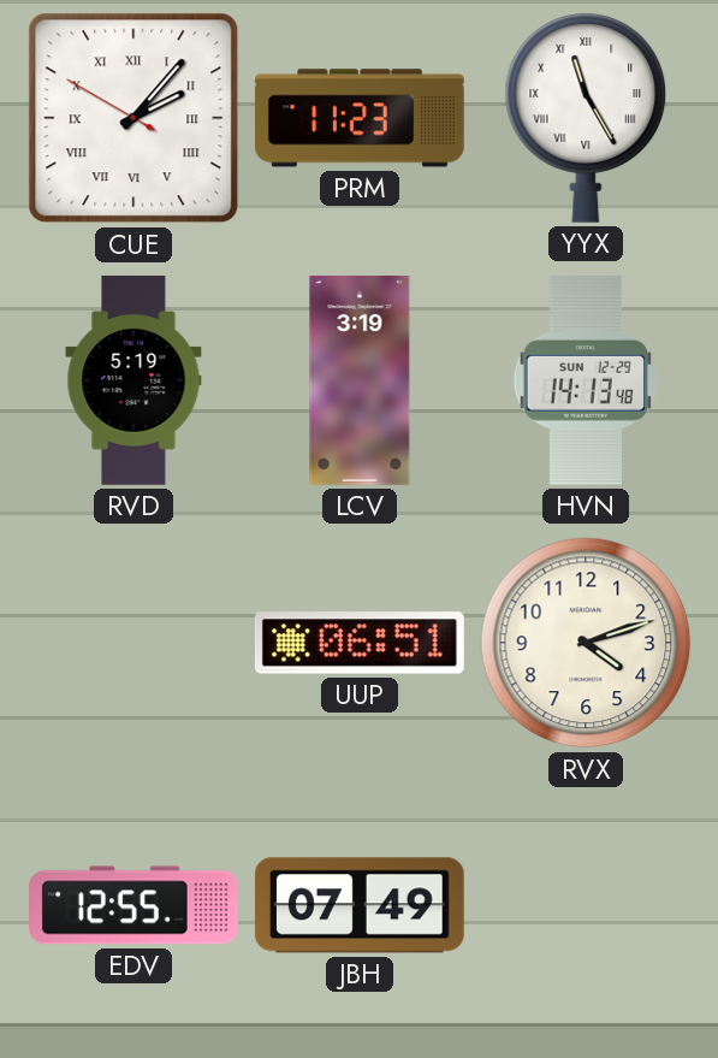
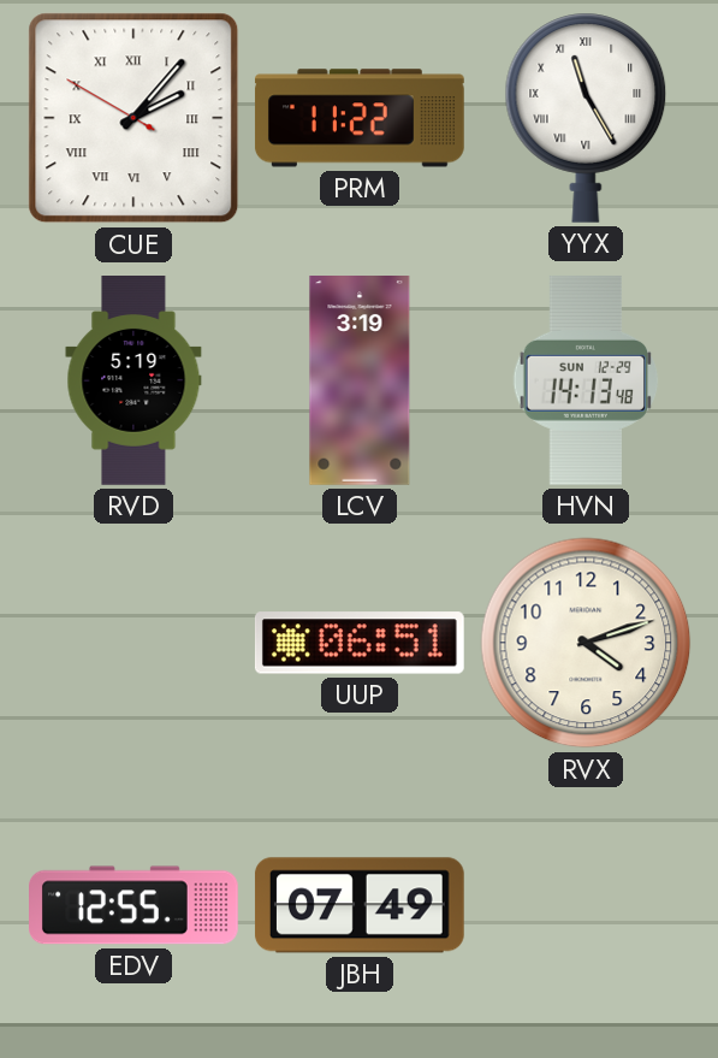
PRM: 11:23 -> 11:22
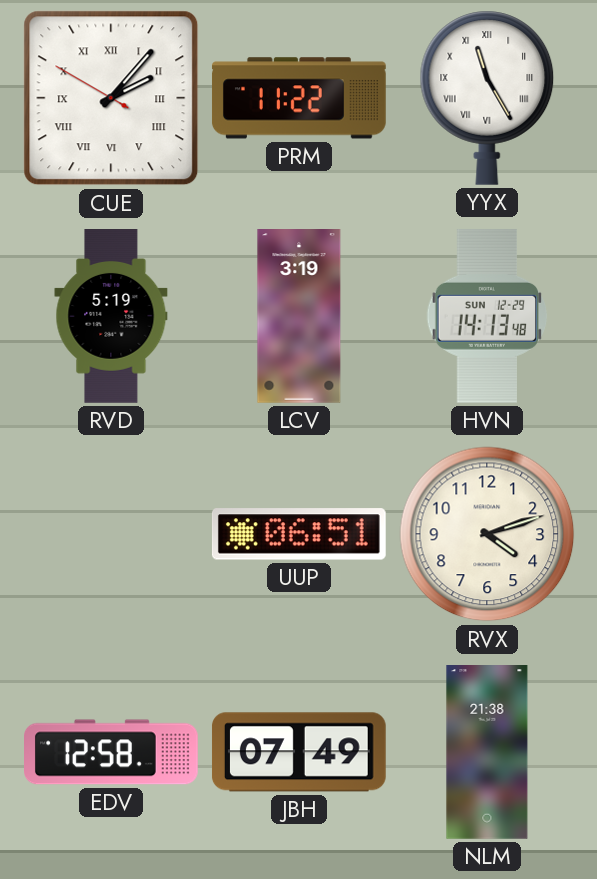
EDV: 12:55 -> 12:58
NLM: none -> 21:38
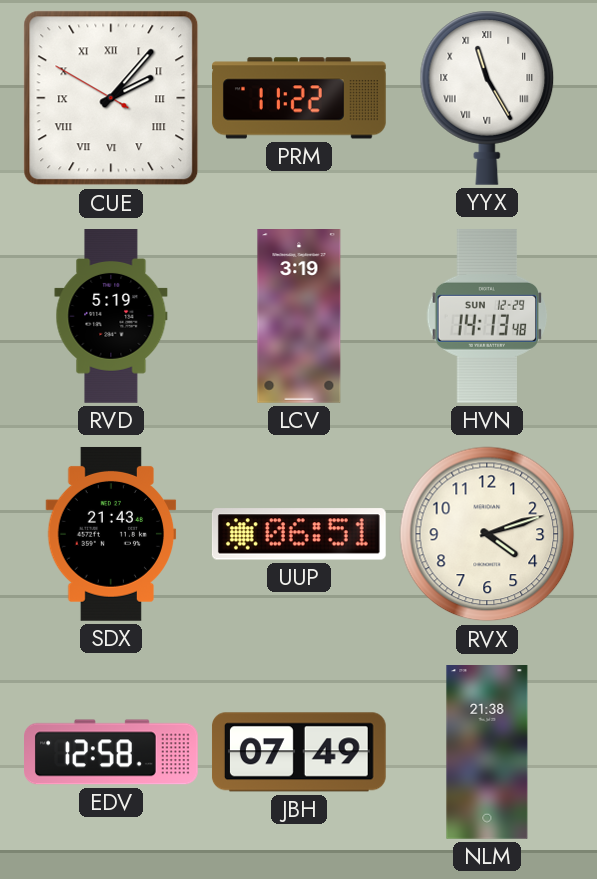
SDX: none -> 21:43
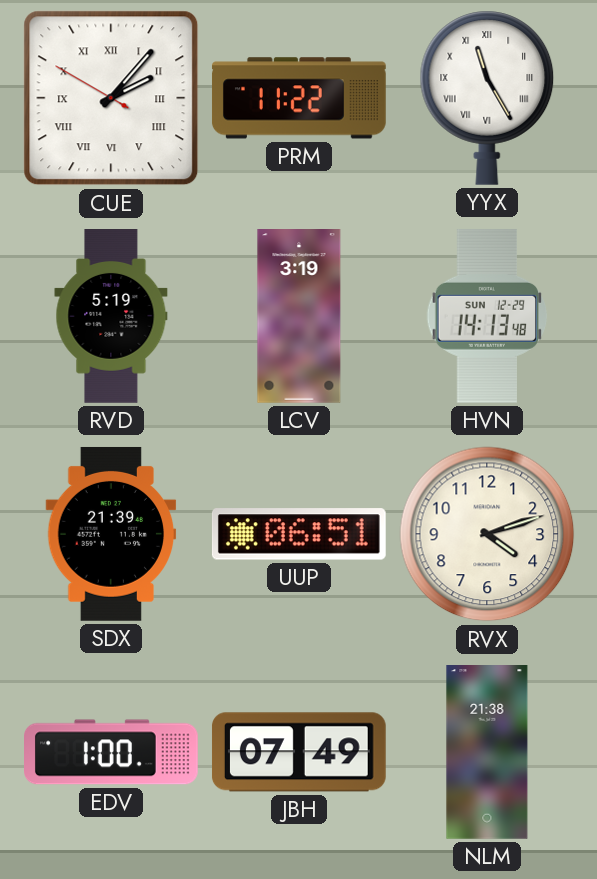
SDX: 21:43 -> 21:39
EDV: 12:58 -> 1:00
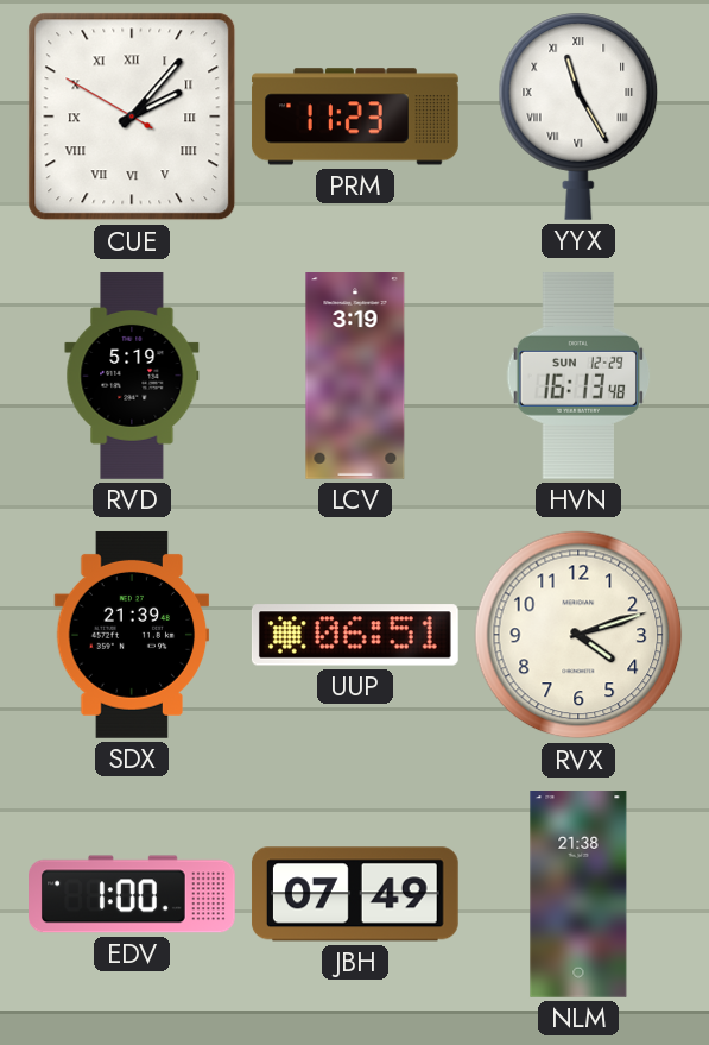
PRM: 11:22 -> 11:23
HVN: 14:13 -> 16:13
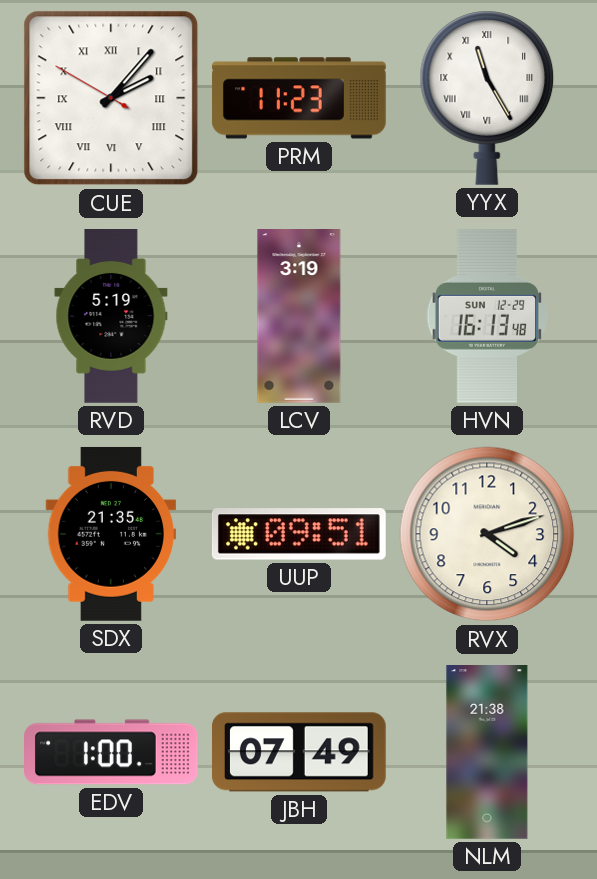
SDX: 21:39 -> 21:35
UUP: 06:51 -> 09:51
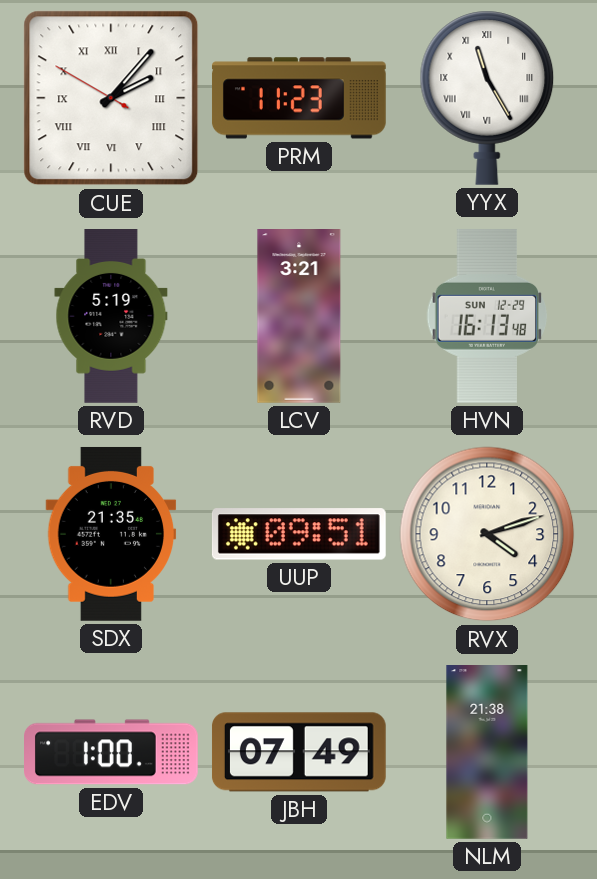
LCV: 3:19 -> 3:21
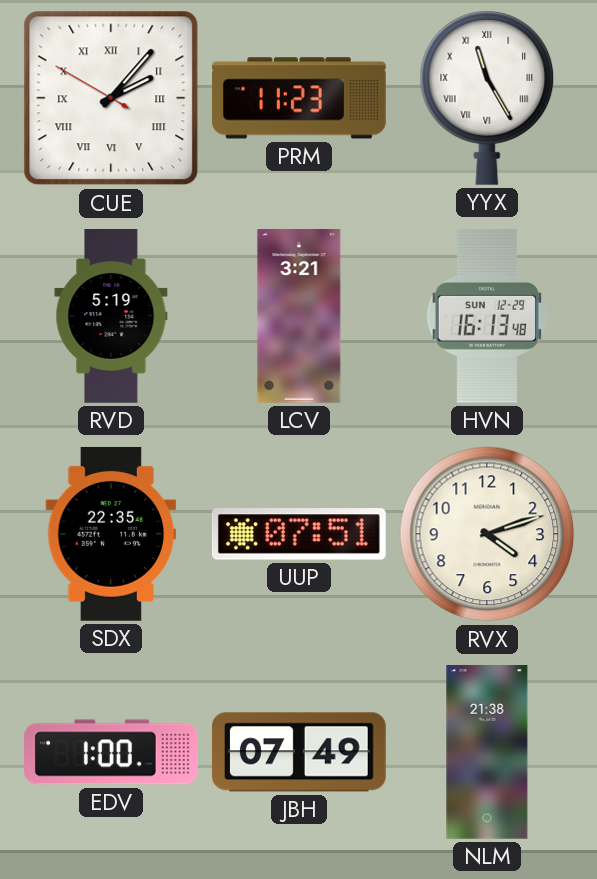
SDX: 21:35 -> 22:35
UUP: 09:51 -> 07:51
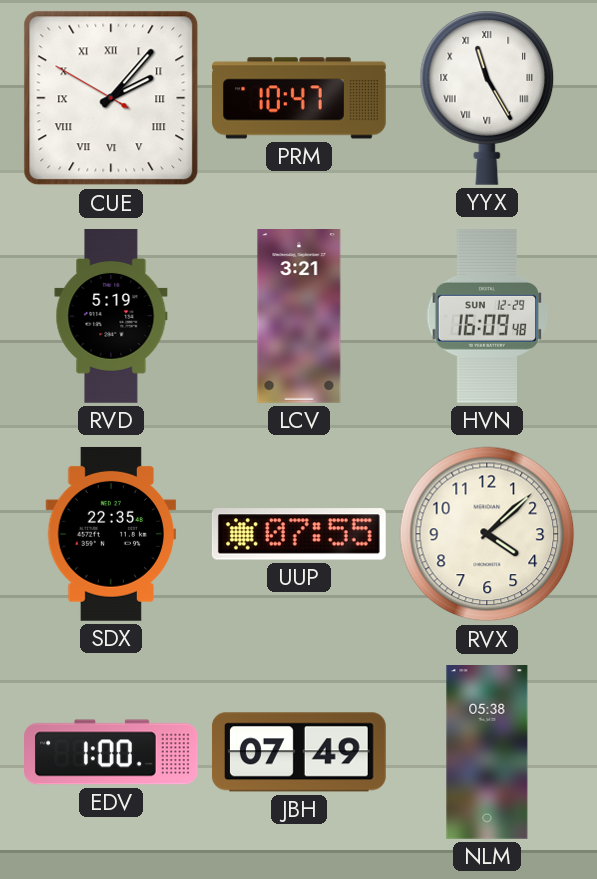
PRM: 11:23 -> 10:47
HVN: 16:13 -> 16:09
UUP: 07:51 -> 07:55
RVX: 4:12 -> 4:08
NLM: 21:38 -> 05:38
